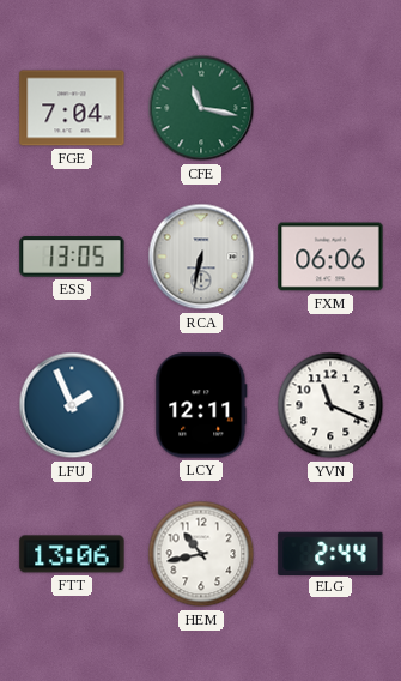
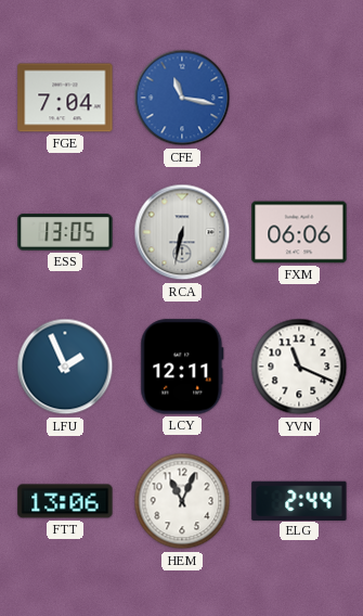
CFE dial: green -> blue
HEM: 10:43 -> 11:04
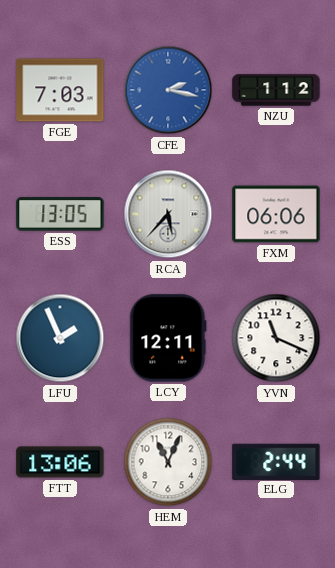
FGE: 7:04 -> 7:03
CFE: 11:17 -> 2:17
NZU: none -> 1:12
RCA: 6:32 -> 5:37
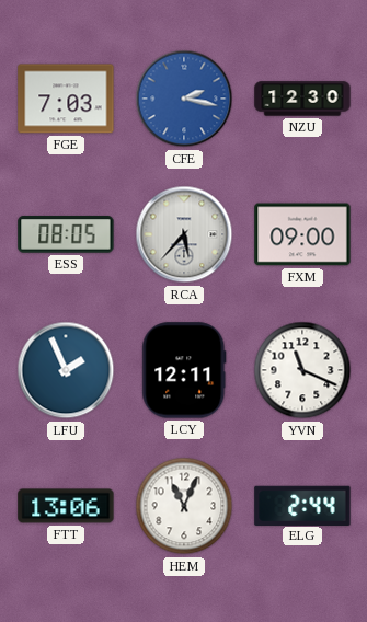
NZU: 1:12 -> 12:30
ESS: 13:05 -> 08:05
FXM: 06:06 -> 09:00
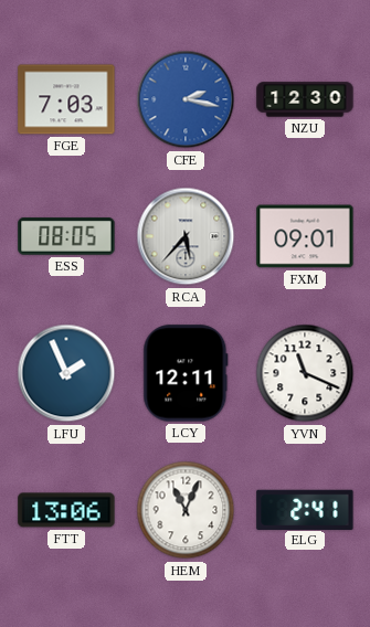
FXM: 09:00 -> 09:01
ELG: 2:44 -> 2:41
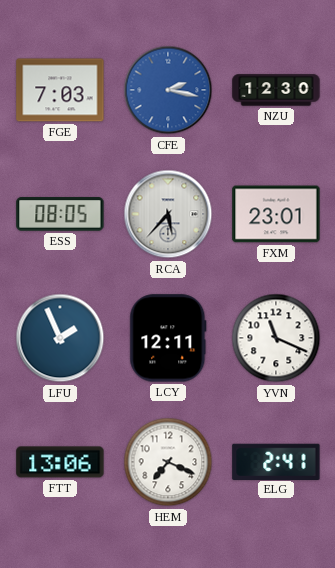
FXM: 09:01 -> 23:01
HEM: 11:04 -> 7:19
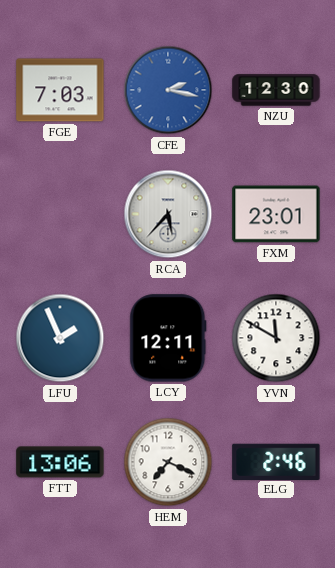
ESS: 08:05 -> none
YVN: 11:19 -> 11:50
ELG: 2:41 -> 2:46
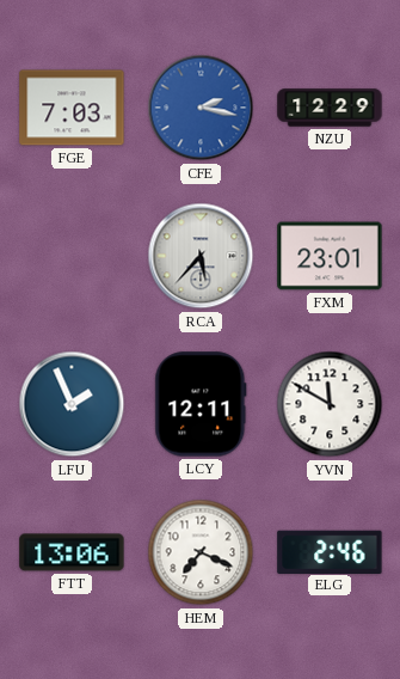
NZU: 12:30 -> 12:29
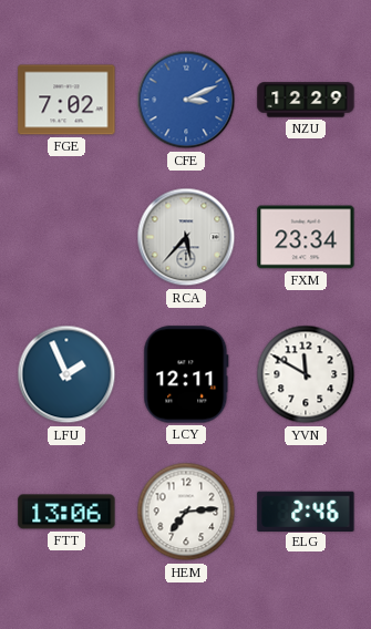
FGE: 7:03 -> 7:02
CFE: 2:17 -> 3:11
FXM: 23:01 -> 23:34
HEM: 7:19 -> 7:14
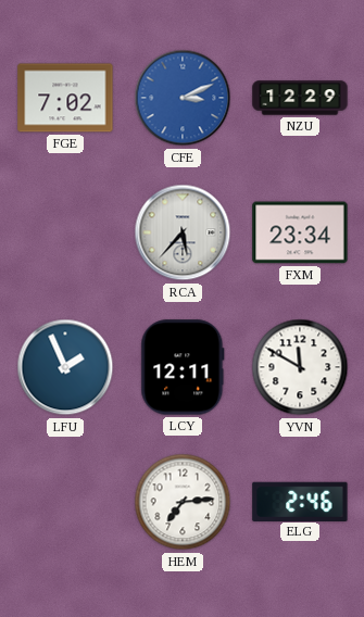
FTT: 13:06 -> none
